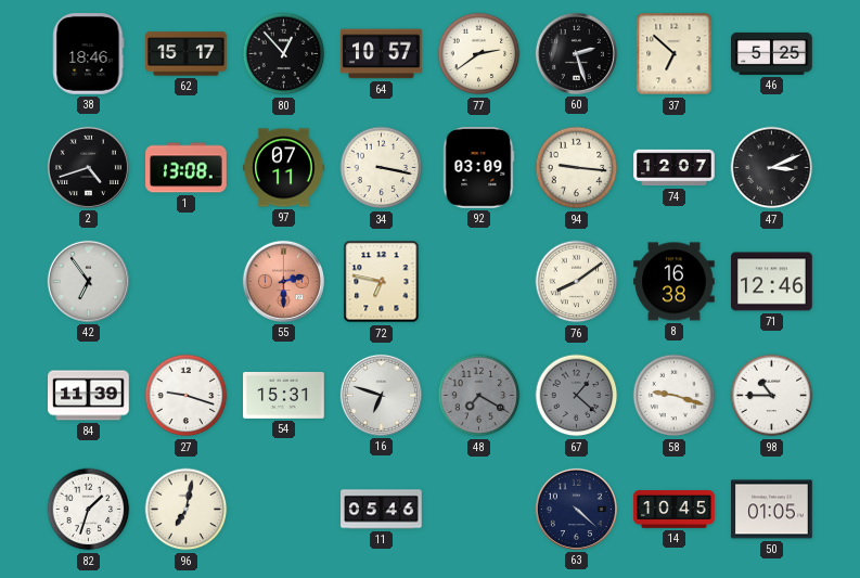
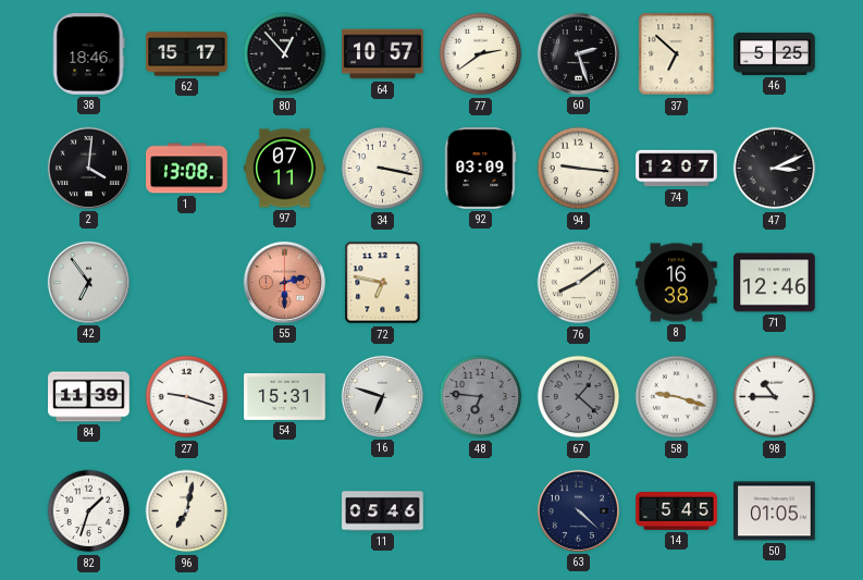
2: 4:42 -> 4:01
48: 7:20 -> 6:46
14: 10:45 -> 5:45
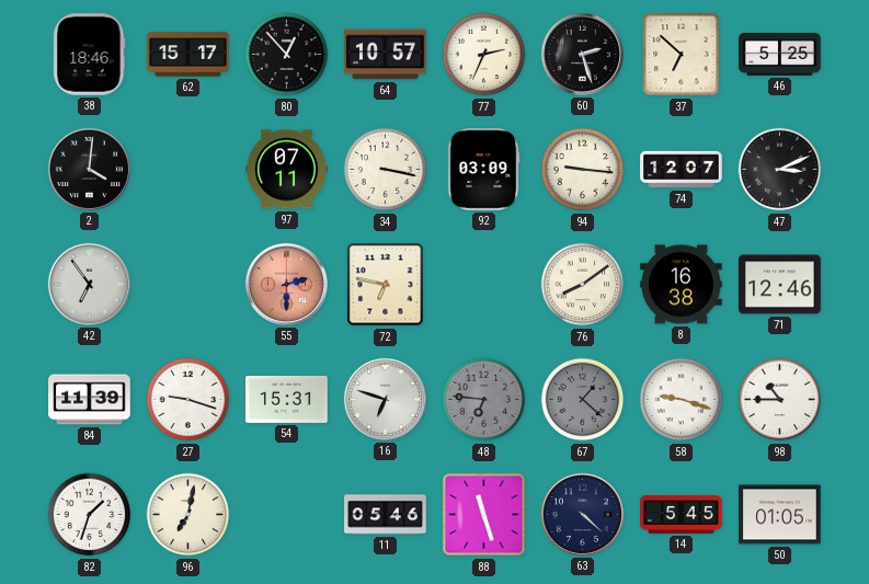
77: 2:39 -> 2:34
1: 13:08 -> none
88: none -> 11:27
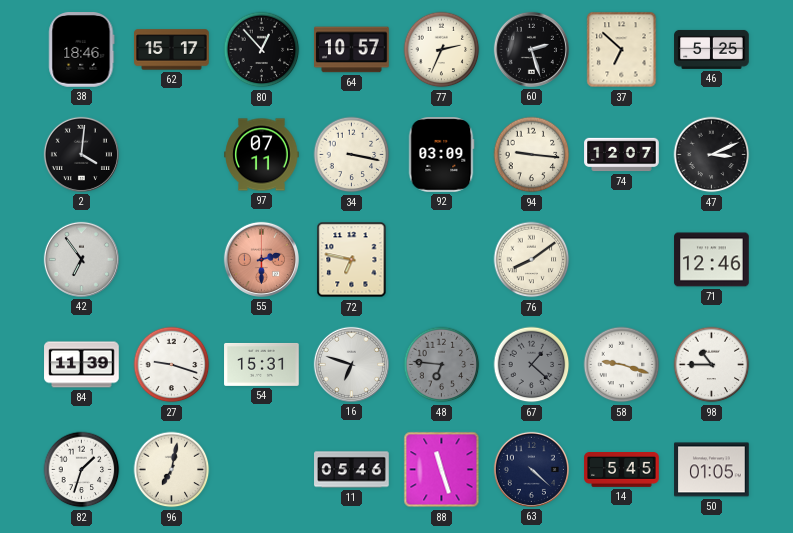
8: 16:38 -> none
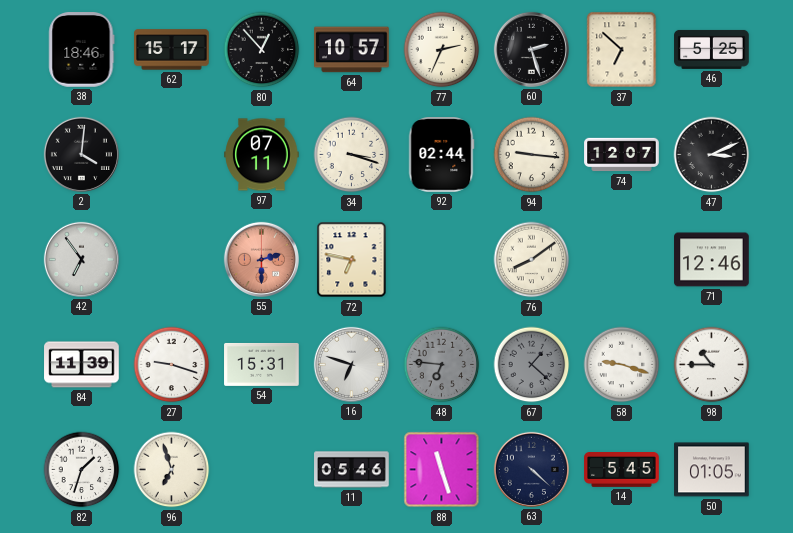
34: 3:17 -> 3:18
92: 03:09 -> 02:44
96: 7:02 -> 6:57
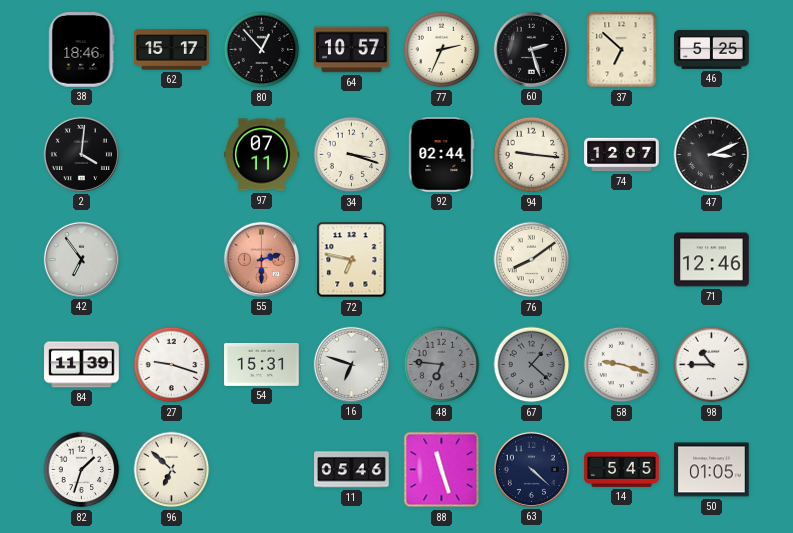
96: 6:57 -> 6:52
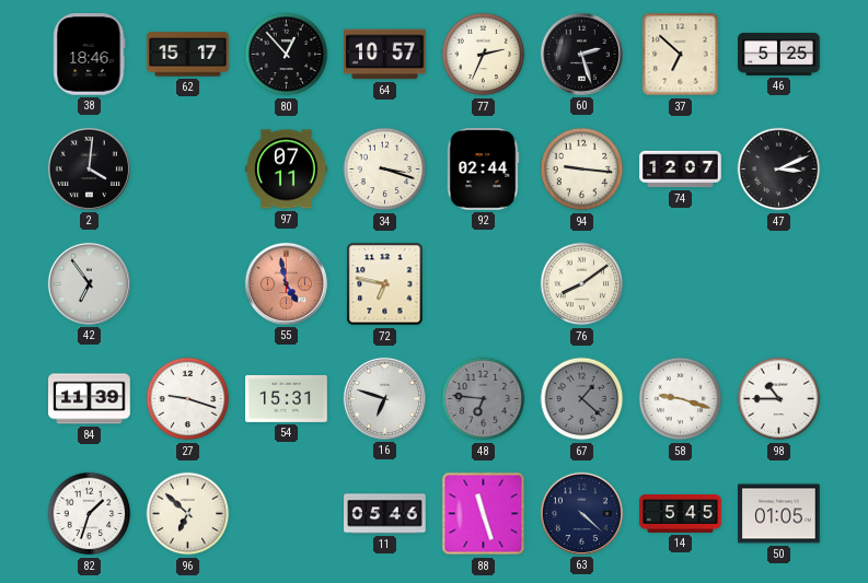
55: 2:30 -> 4:58
71: 12:46 -> none
